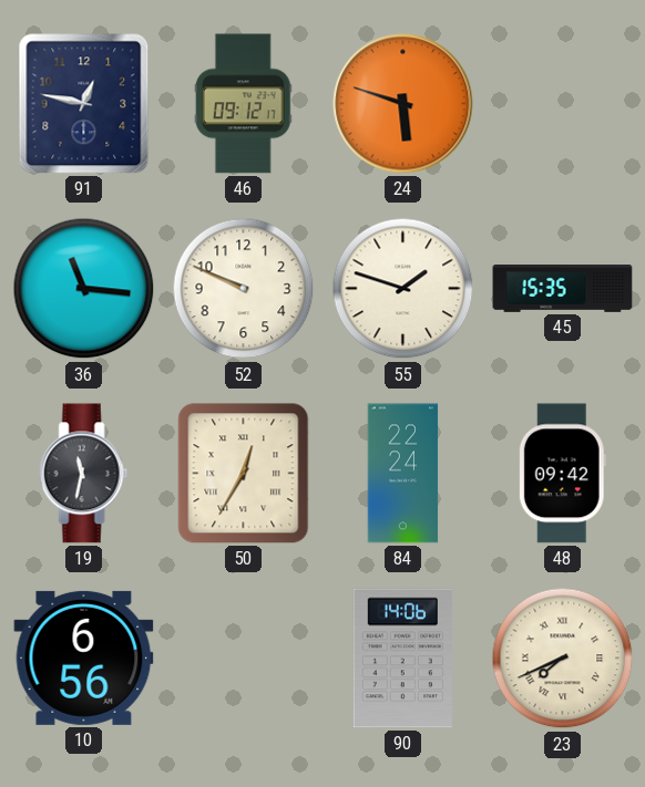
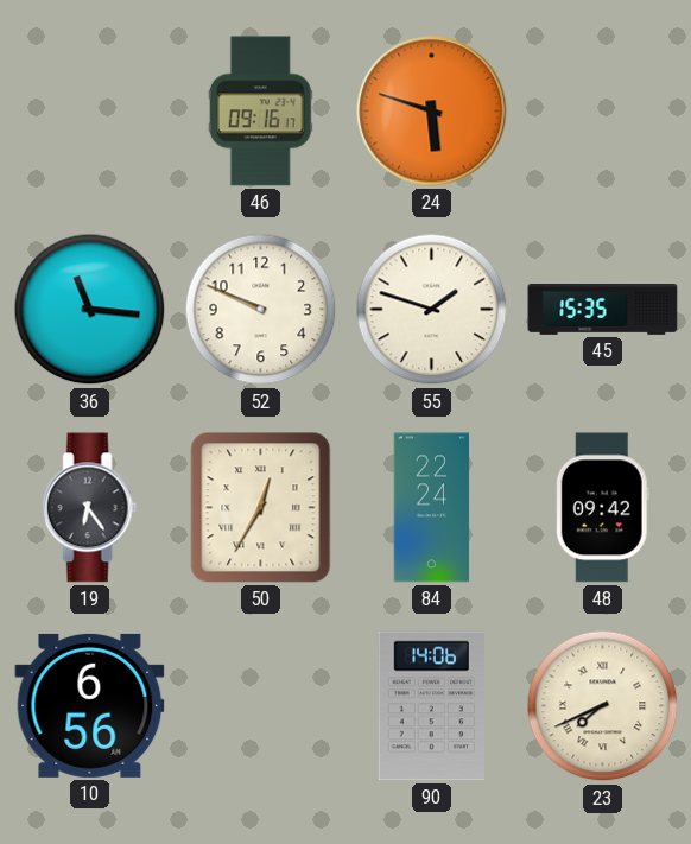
91: 12:47 -> none
46: 09:12 -> 09:16
19: 11:32 -> 6:24
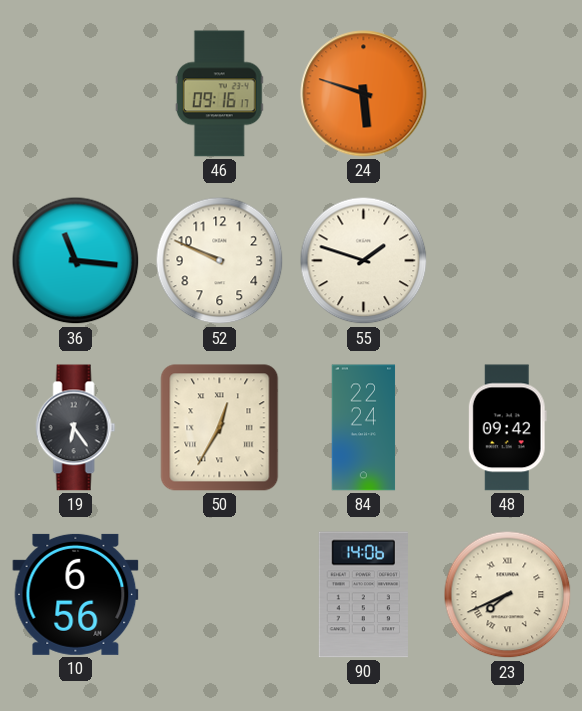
45: 15:35 -> none
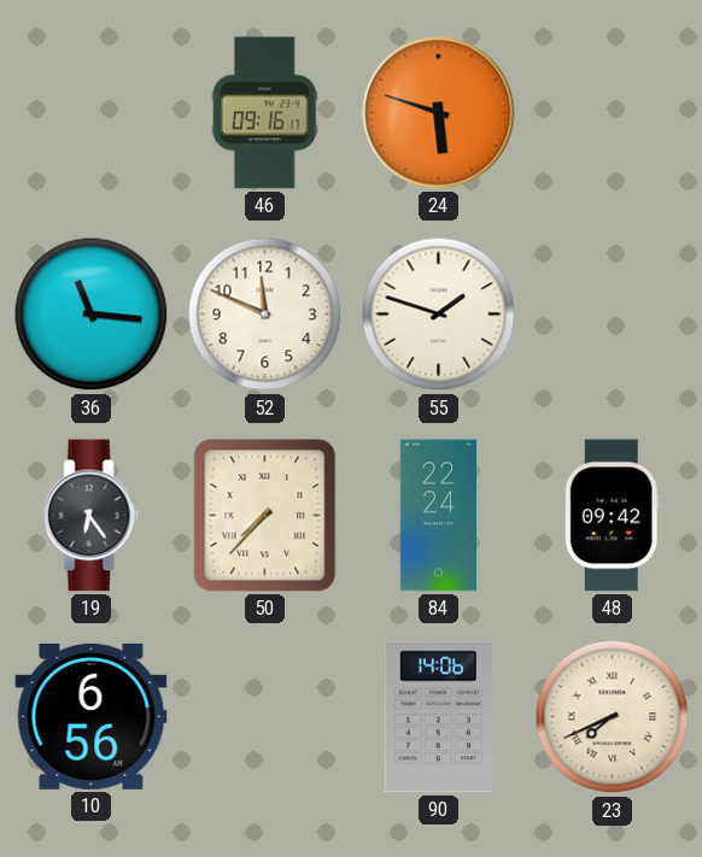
52: 9:49 -> 11:49
50: 12:35 -> 7:37
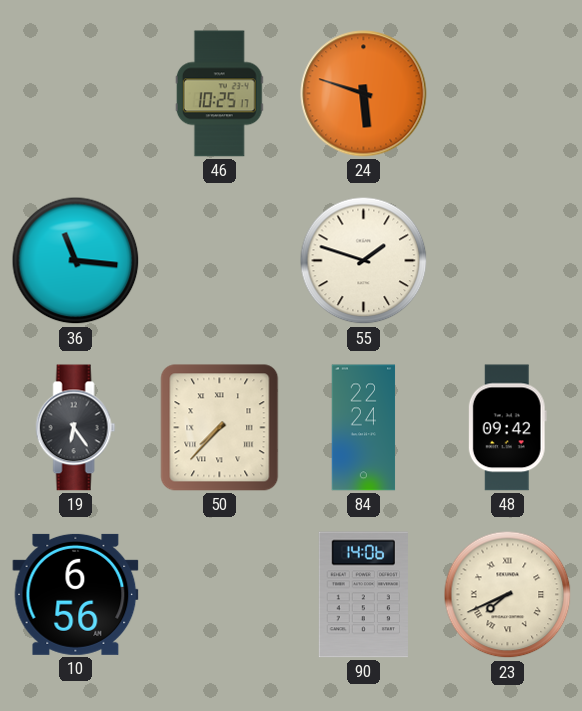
46: 09:16 -> 10:25
52: 11:49 -> none
